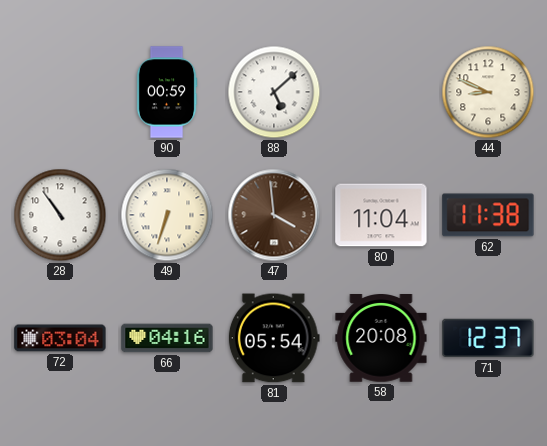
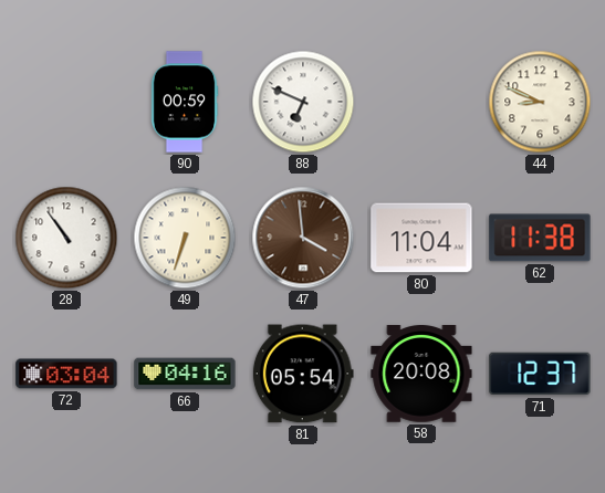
88: 5:08 -> 6:49
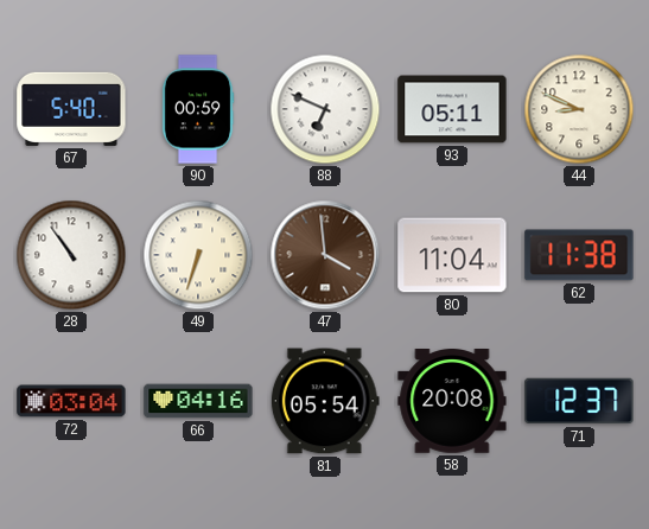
67: none -> 5:40
93: none -> 05:11
